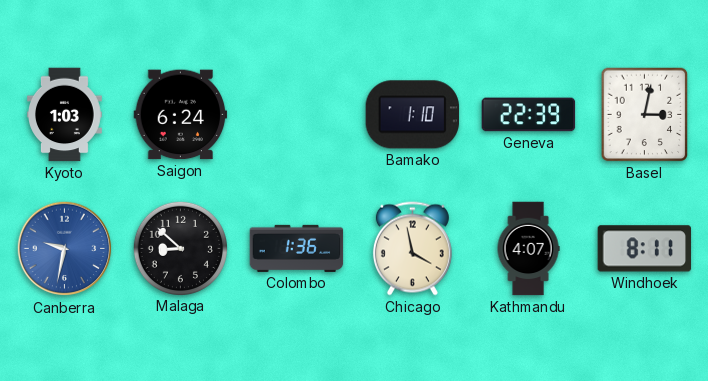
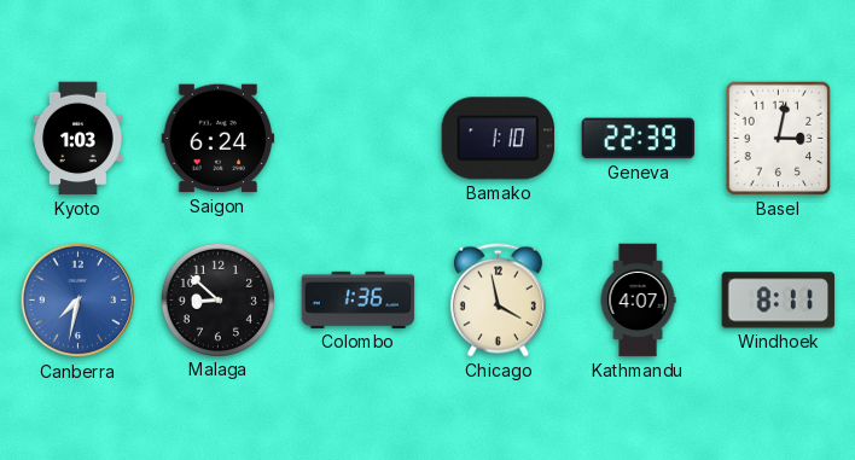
Canberra: 9:32 -> 7:32
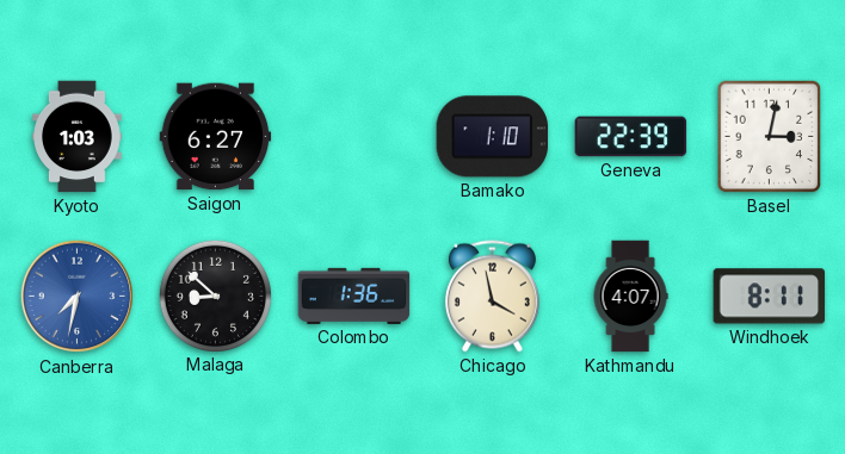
Saigon: 6:24 -> 6:27
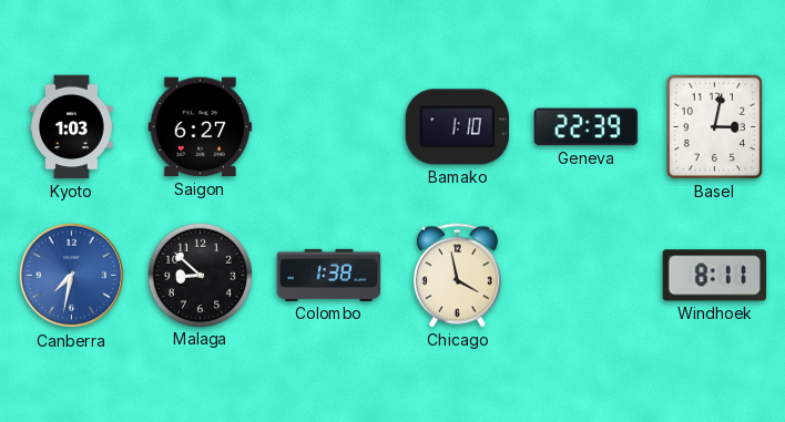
Colombo: 1:36 -> 1:38
Kathmandu: 4:07 -> none
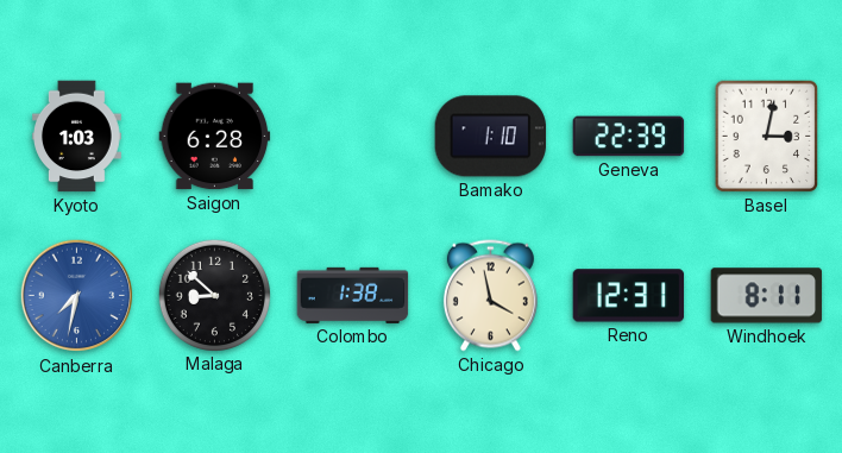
Saigon: 6:27 -> 6:28
Reno: none -> 12:31
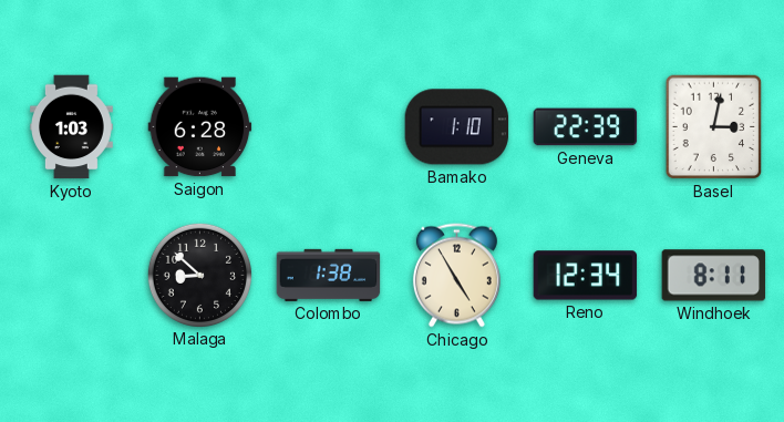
Canberra: 7:32 -> none
Chicago: 3:58 -> 4:55
Reno: 12:31 -> 12:34
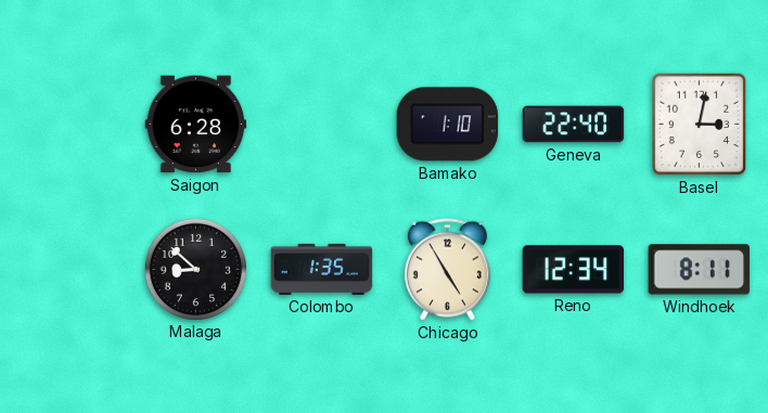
Kyoto: 1:03 -> none
Geneva: 22:39 -> 22:40
Colombo: 1:38 -> 1:35
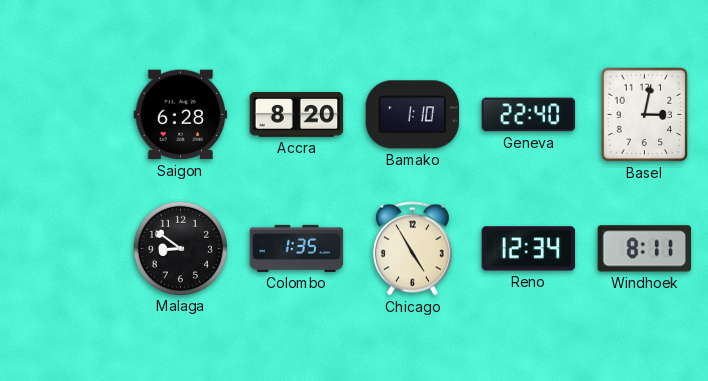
Accra: none -> 8:20
Malaga: 8:52 -> 8:51
